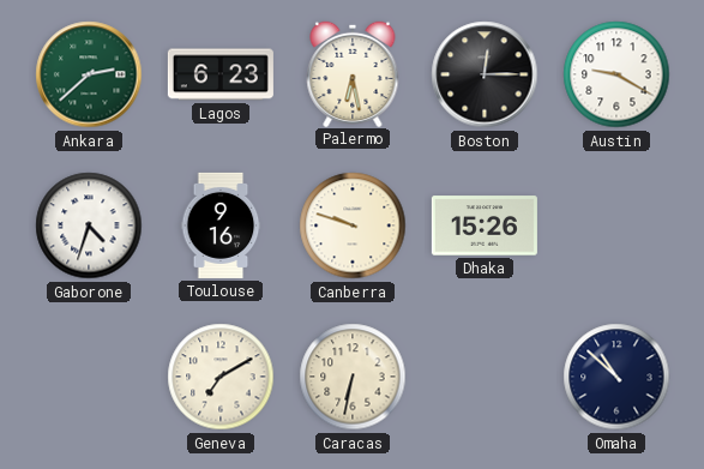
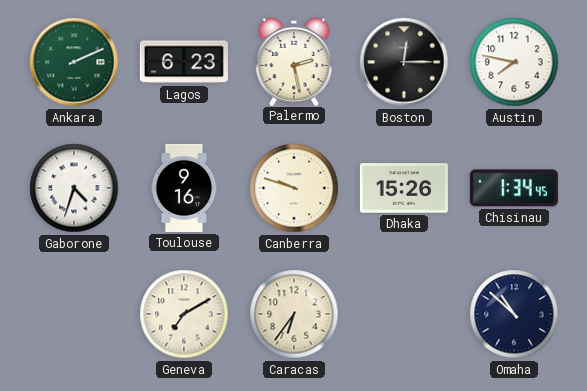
Ankara: 2:38 -> 2:11
Palermo: 6:28 -> 2:28
Austin: 9:20 -> 7:47
Chisinau: none -> 1:34
Caracas: 6:32 -> 6:36
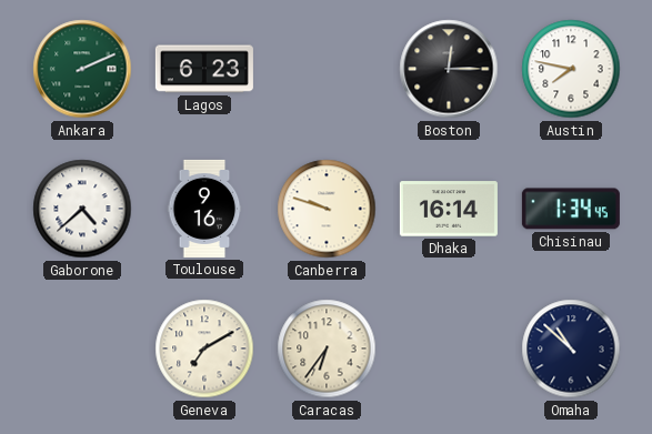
Palermo: 2:28 -> none
Gaborone: 4:33 -> 4:38
Dhaka: 15:26 -> 16:14
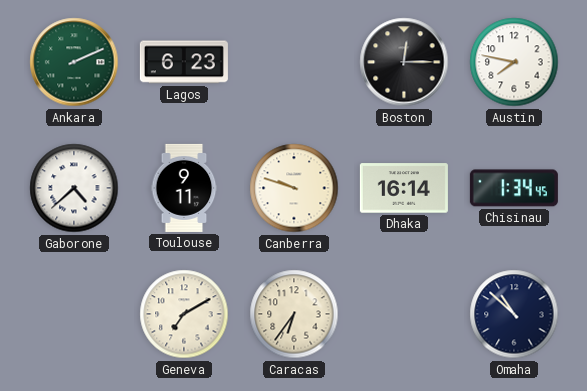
Toulouse: 9:16 -> 9:11
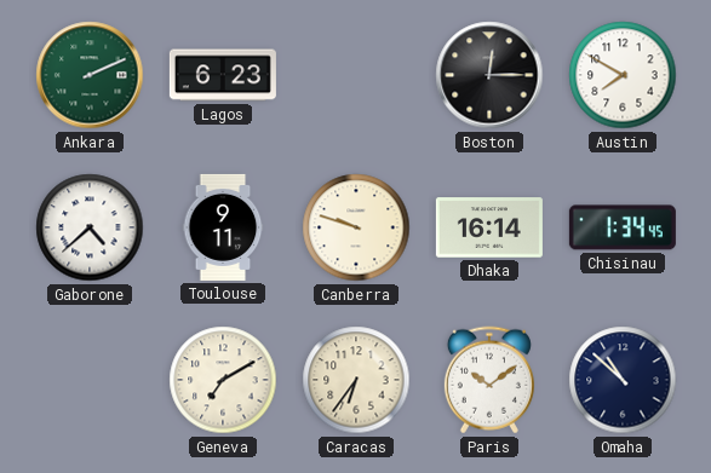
Austin: 7:47 -> 7:50
Paris: none -> 10:09
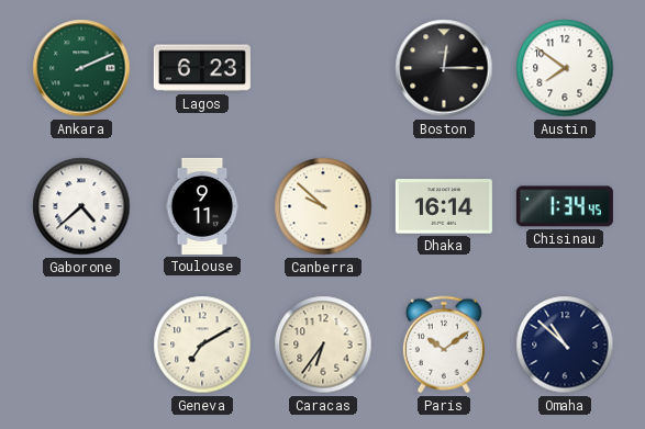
Austin: 7:50 -> 7:51
Canberra: 9:48 -> 9:52
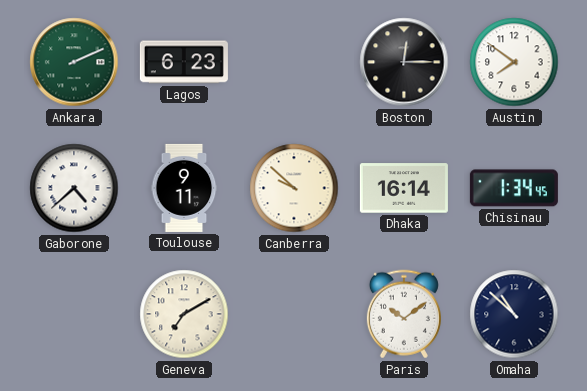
Caracas: 6:36 -> none
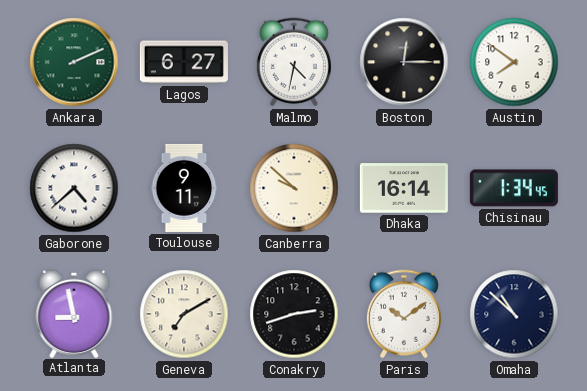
Lagos: 6:23 -> 6:27
Malmo: none -> 4:32
Atlanta: none -> 8:58
Conakry: none -> 2:42
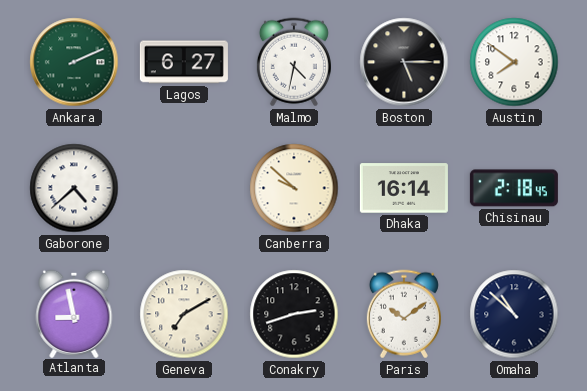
Boston: 12:15 -> 5:15
Toulouse: 9:11 -> none
Chisinau: 1:34 -> 2:18
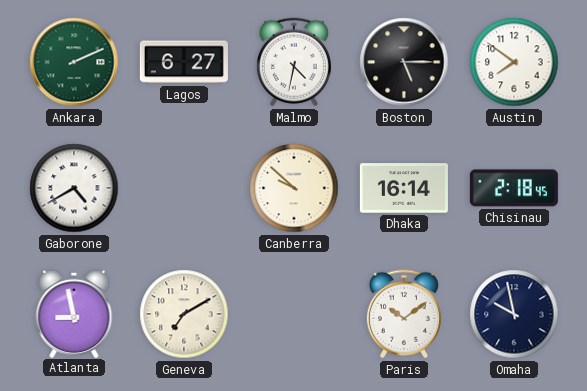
Gaborone: 4:38 -> 4:40
Conakry: 2:42 -> none
Omaha: 10:52 -> 9:58
